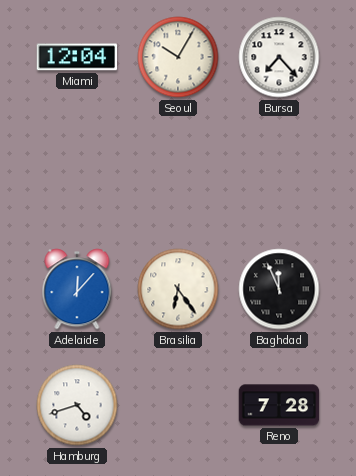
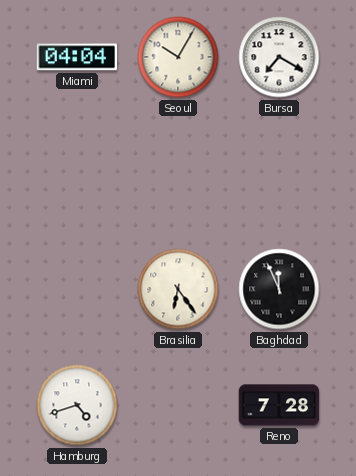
Miami: 12:04 -> 04:04
Bursa: 7:23 -> 7:20
Adelaide: 12:07 -> none
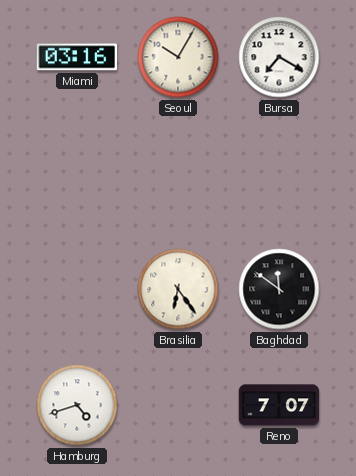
Miami: 04:04 -> 03:16
Baghdad: 11:56 -> 11:51
Reno: 7:28 -> 7:07
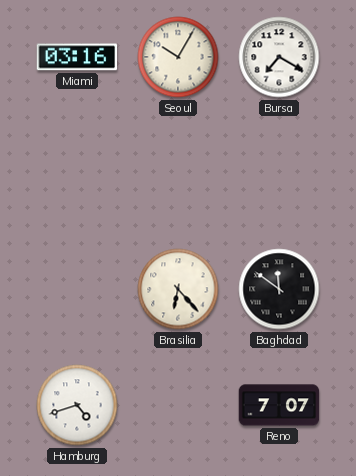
Brasilia: 6:24 -> 6:23
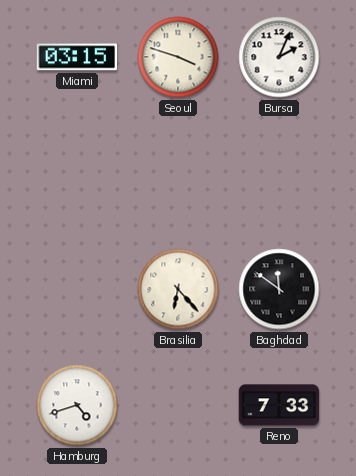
Miami: 03:16 -> 03:15
Seoul: 10:05 -> 3:48
Bursa: 7:20 -> 2:04
Reno: 7:07 -> 7:33
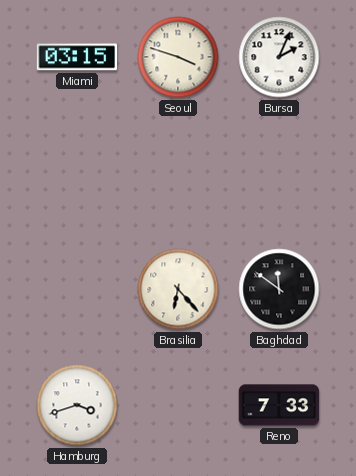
Hamburg: 4:42 -> 3:42
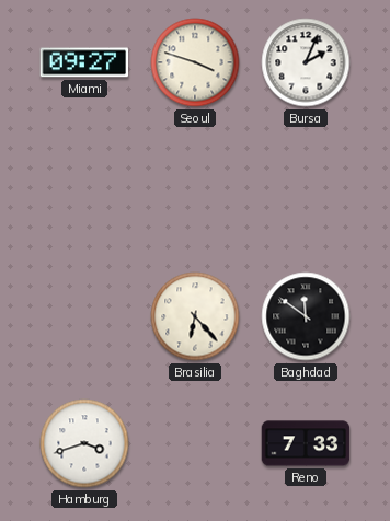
Miami: 03:15 -> 09:27
